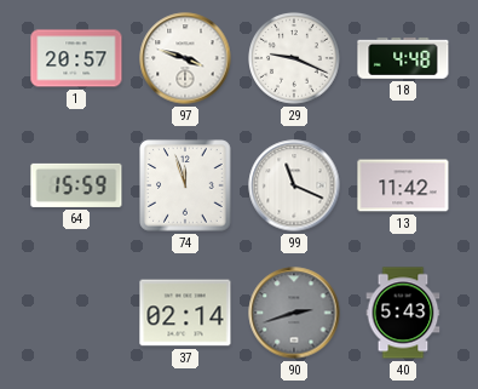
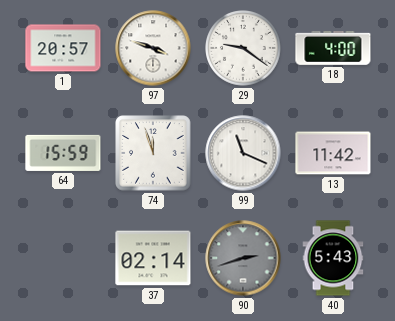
29: 9:19 -> 9:21
18: 4:48 -> 4:00
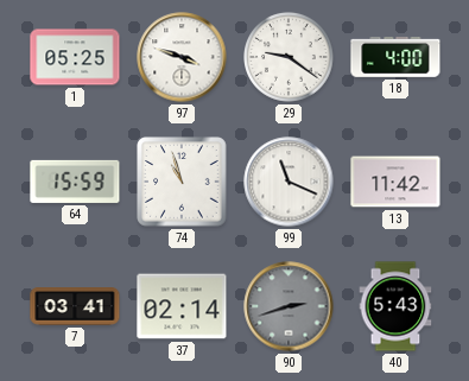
1: 20:57 -> 05:25
74: 11:57 -> 10:57
7: none -> 03:41
